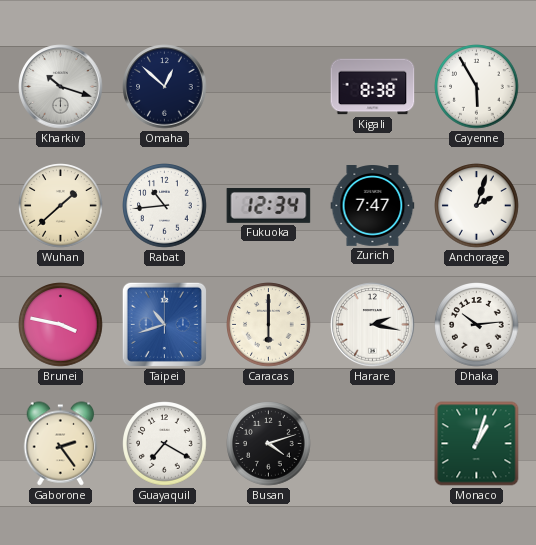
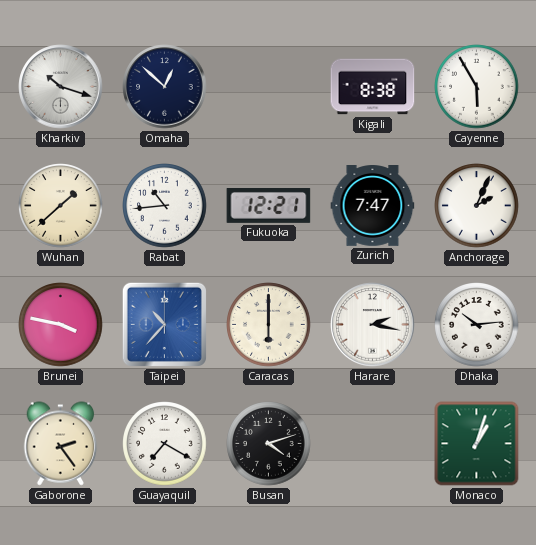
Fukuoka: 12:34 -> 12:21
Anchorage: 2:03 -> 2:04
Taipei: 10:42 -> 10:37
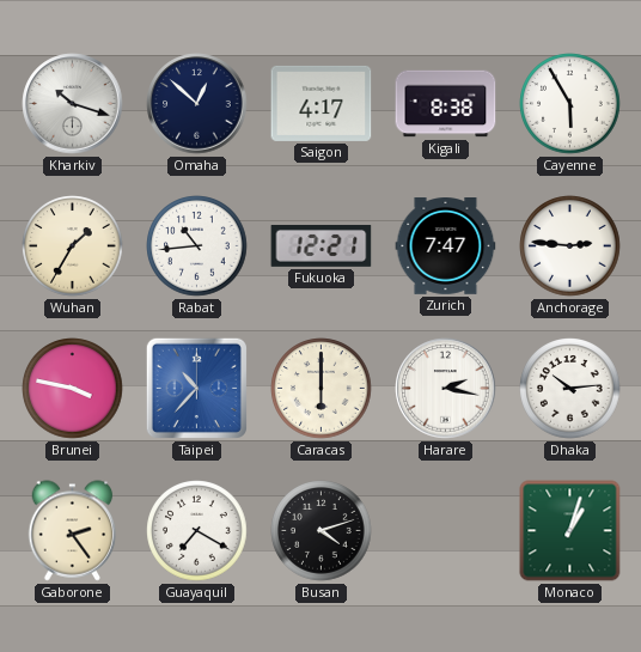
Saigon: none -> 4:17
Wuhan: 1:38 -> 1:35
Anchorage: 2:04 -> 2:46
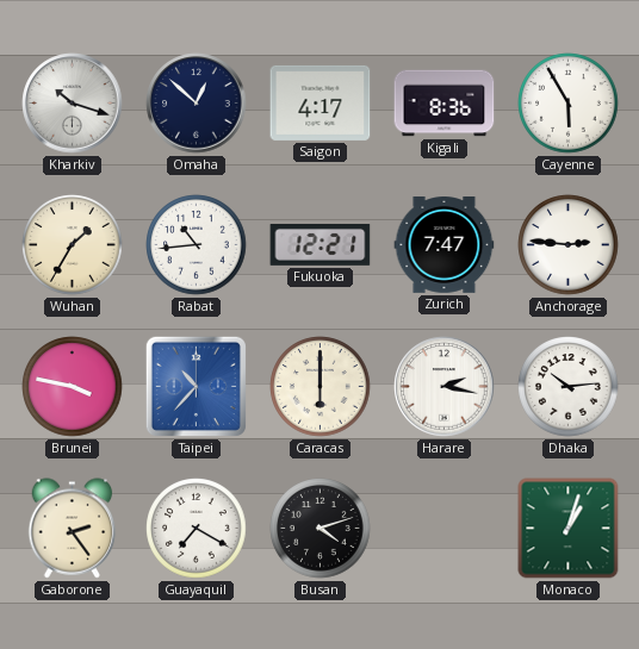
Kigali: 8:38 -> 8:36
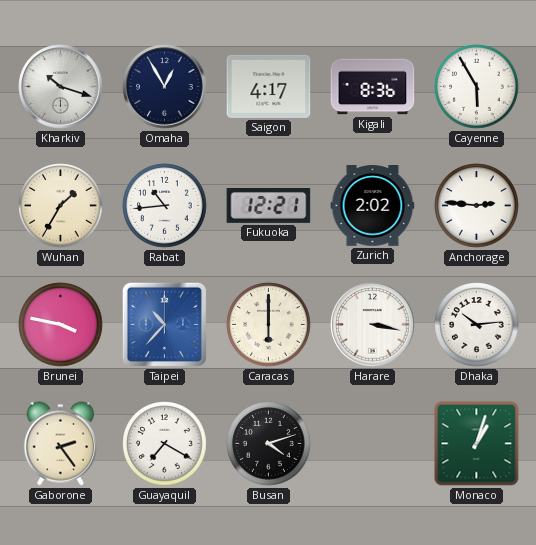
Omaha: 12:52 -> 12:55
Zurich: 7:47 -> 2:02
Harare: 2:17 -> 3:17
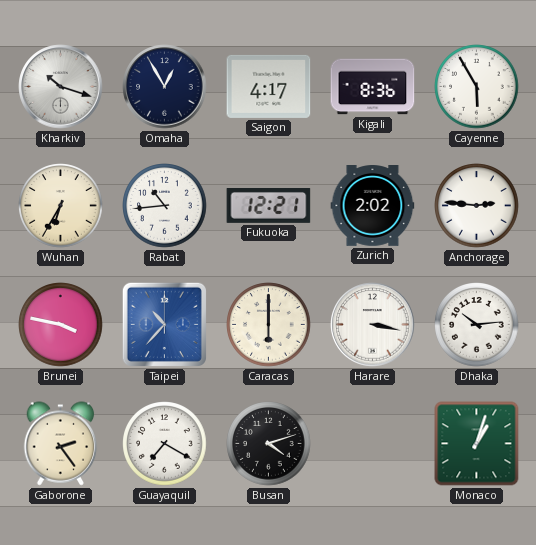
Wuhan: 1:35 -> 6:35
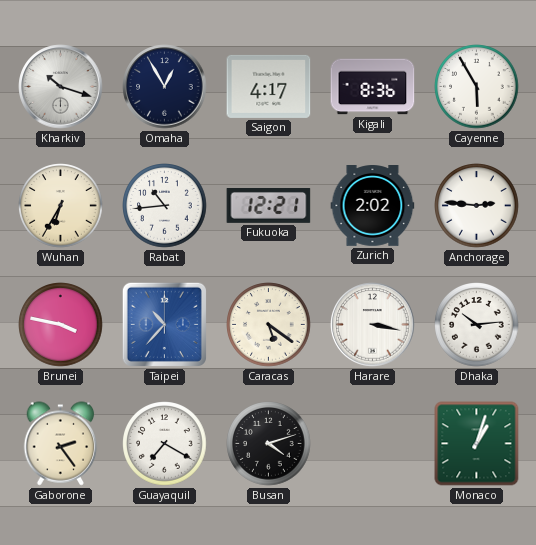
Caracas: 6:00 -> 5:21
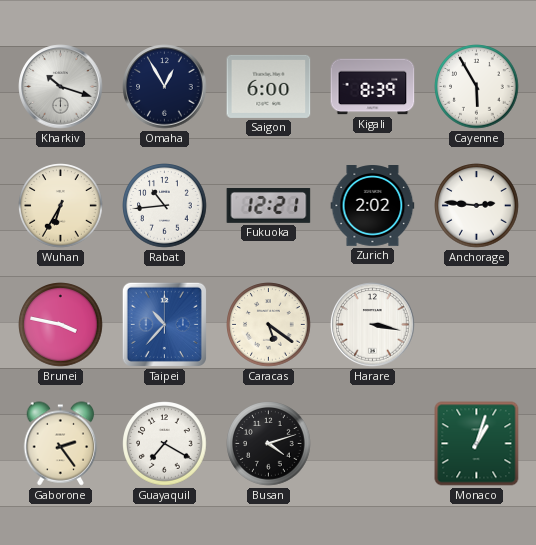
Saigon: 4:17 -> 6:00
Kigali: 8:36 -> 8:39
Dhaka: 10:14 -> none
